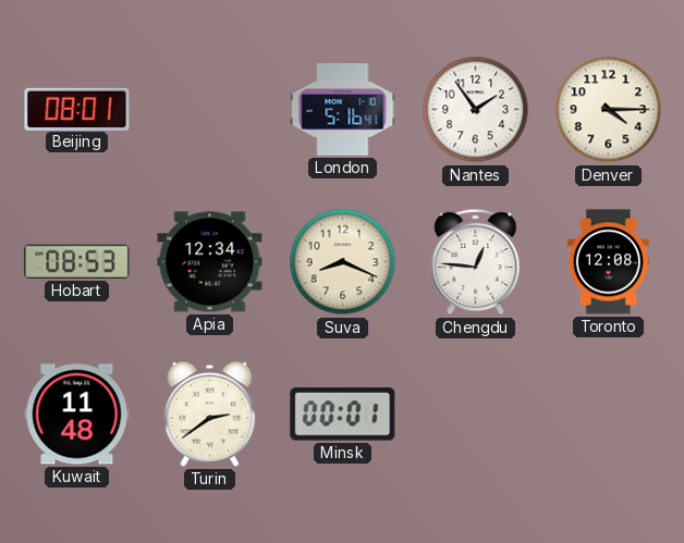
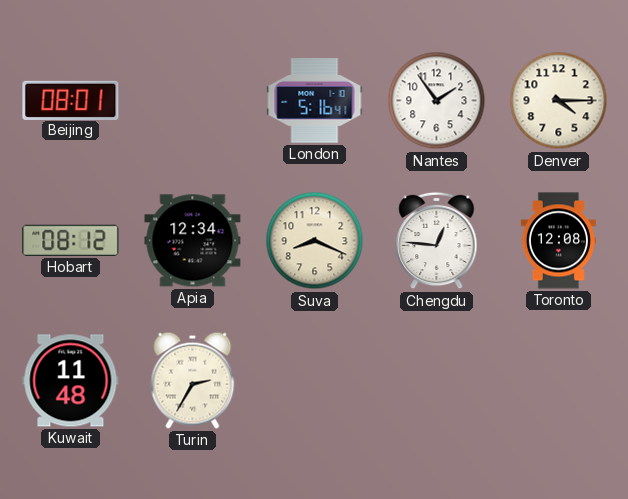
Hobart: 08:53 -> 08:12
Turin: 2:39 -> 2:35
Minsk: 00:01 -> none
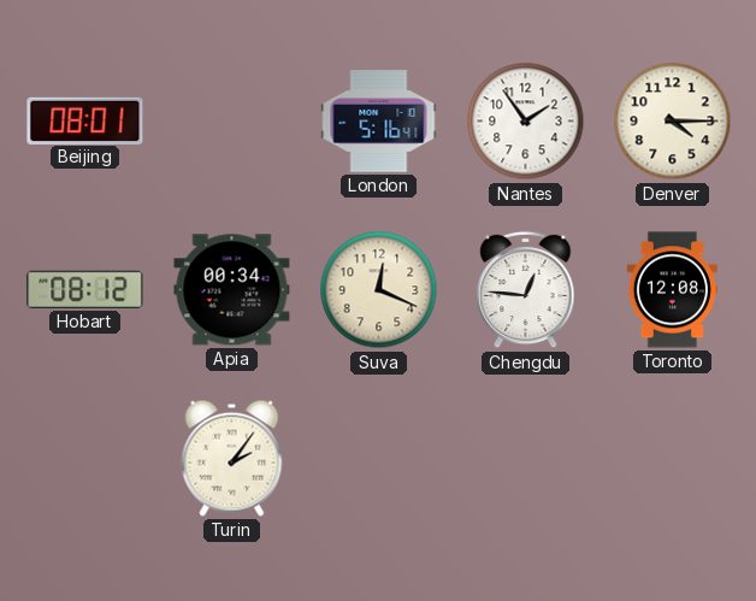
Apia: 12:34 -> 00:34
Suva: 8:19 -> 12:19
Kuwait: 11:48 -> none
Turin: 2:35 -> 2:06
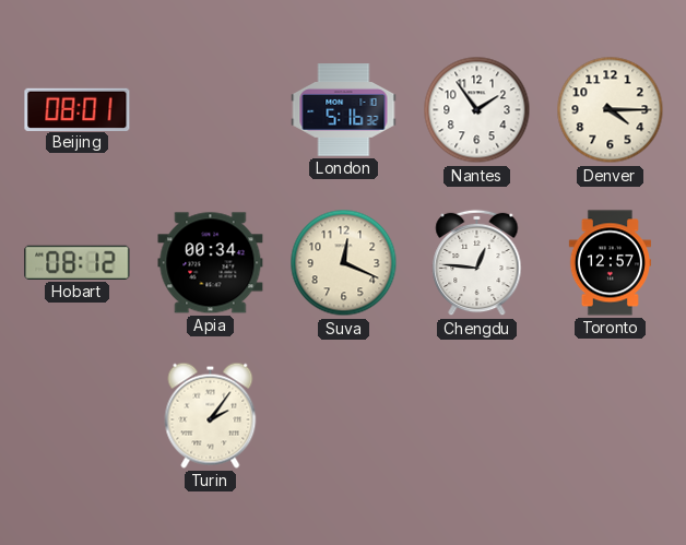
London: 5:16:41 -> 5:16:32
Toronto: 12:08 -> 12:57
